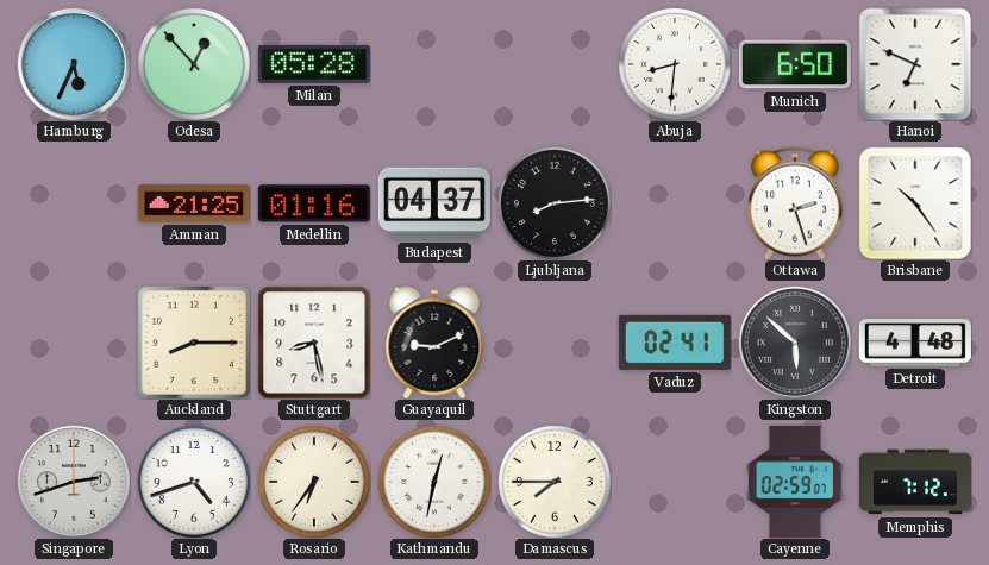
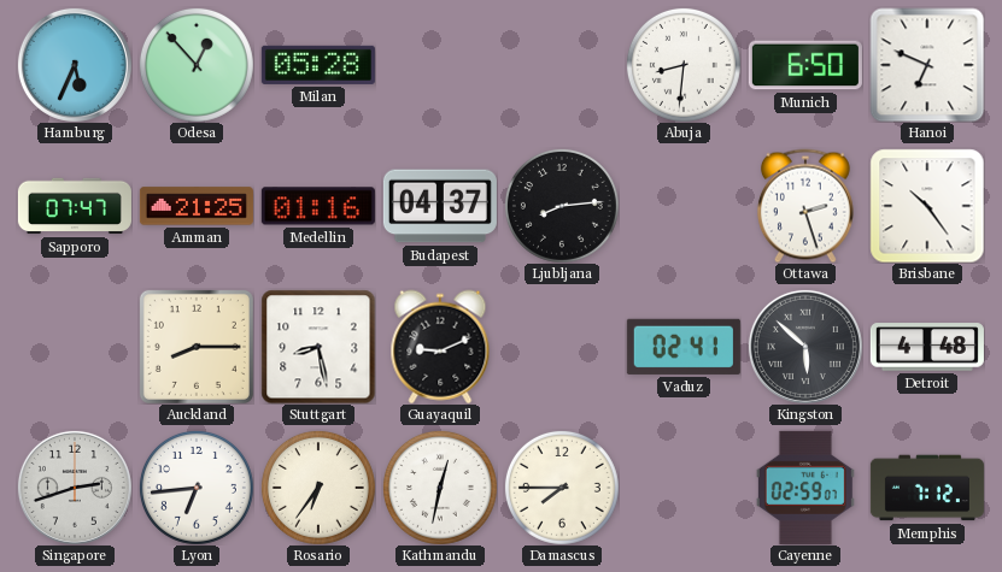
Sapporo: none -> 07:47
Lyon: 4:42 -> 6:44
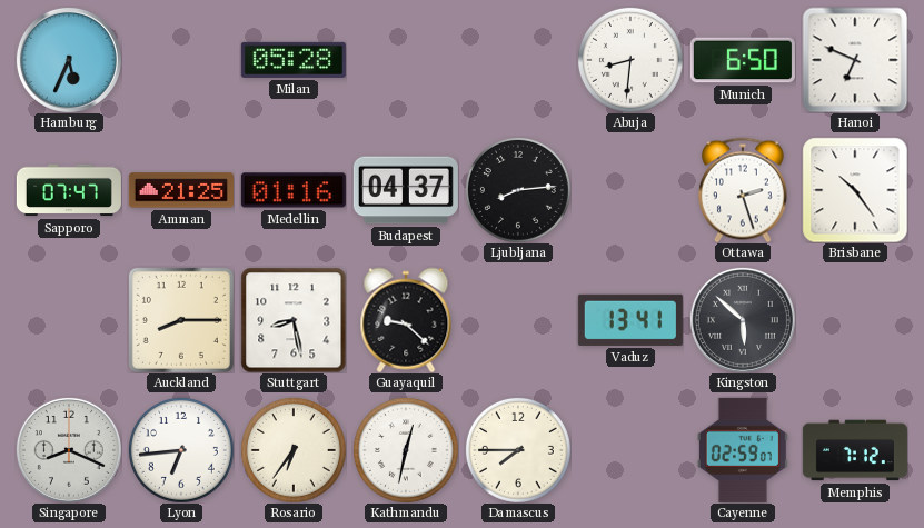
Odesa: 12:53 -> none
Guayaquil: 9:11 -> 9:22
Vaduz: 02:41 -> 13:41
Detroit: 4:48 -> none
Singapore: 2:42 -> 8:19
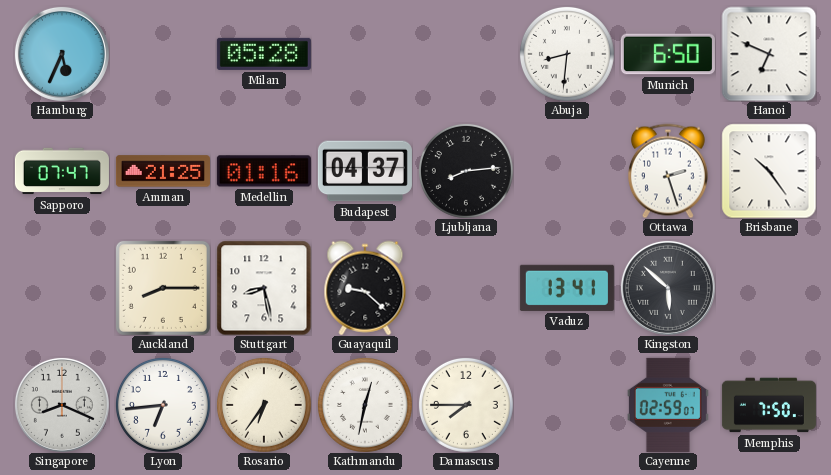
Memphis: 7:12 -> 7:50
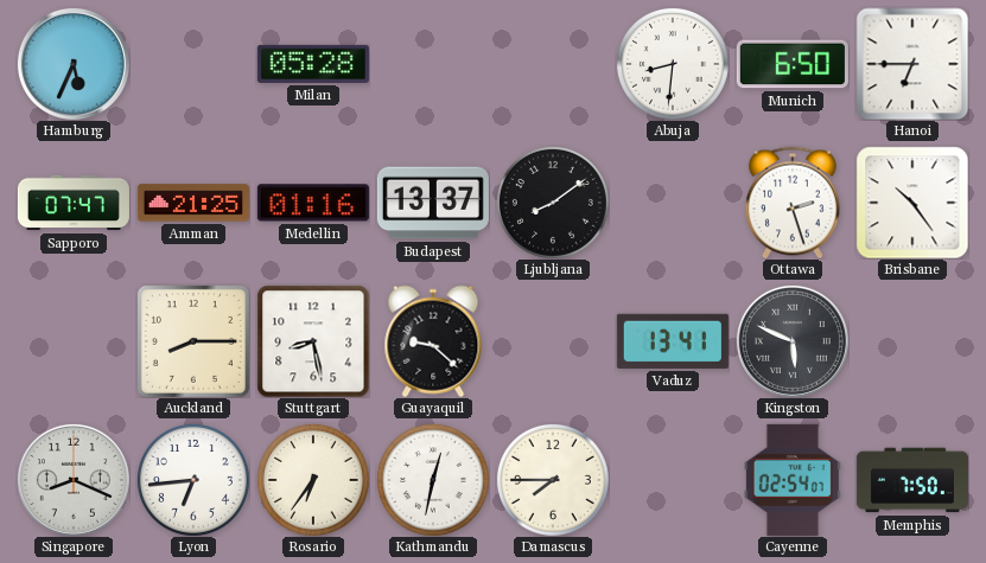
Hanoi: 6:49 -> 6:45
Budapest: 04:37 -> 13:37
Ljubljana: 8:14 -> 8:09
Kingston: 5:52 -> 5:49
Cayenne: 02:59 -> 02:54
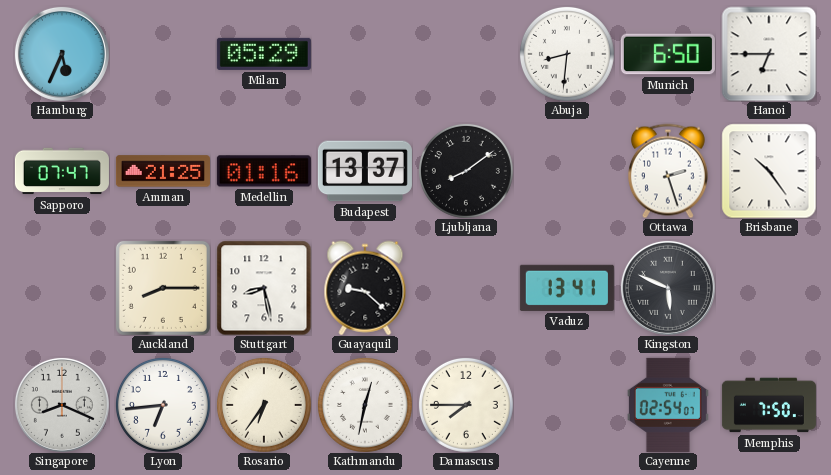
Milan: 05:28 -> 05:29
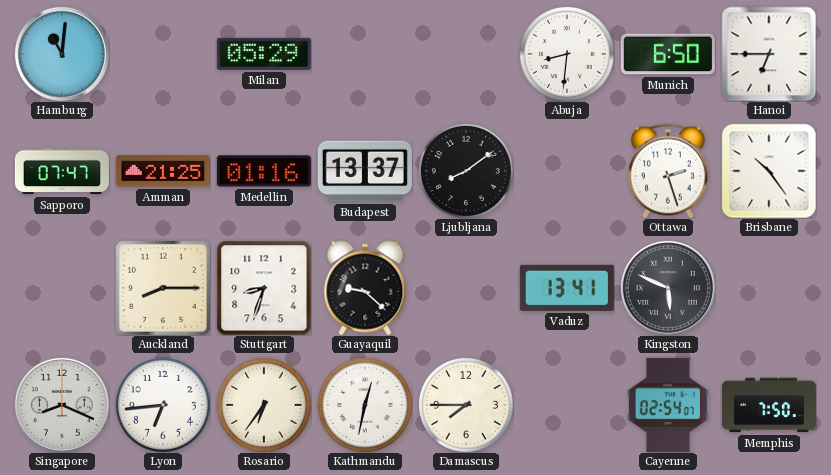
Hamburg: 5:34 -> 11:01
Stuttgart: 8:28 -> 8:33
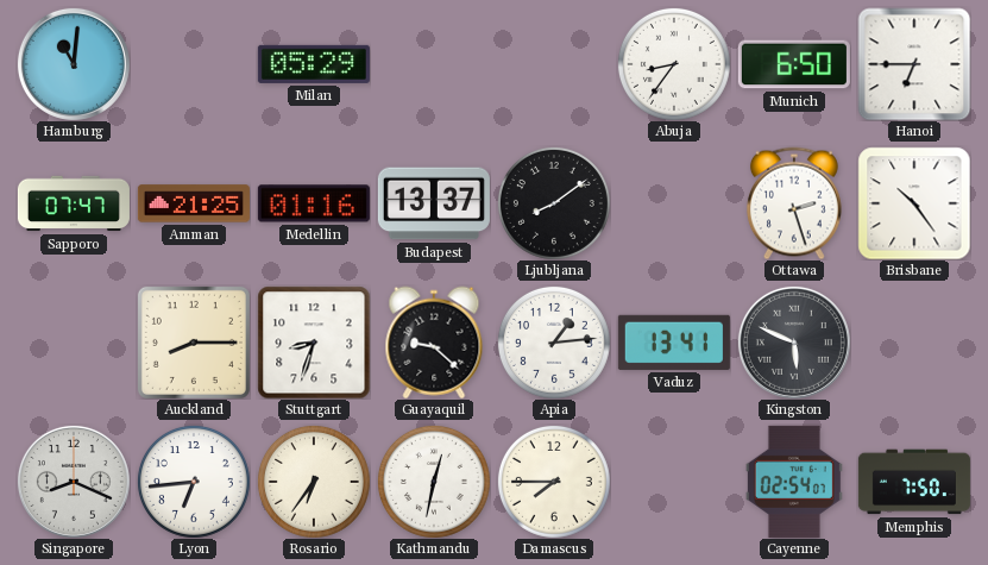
Abuja: 8:31 -> 8:36
Apia: none -> 1:14
